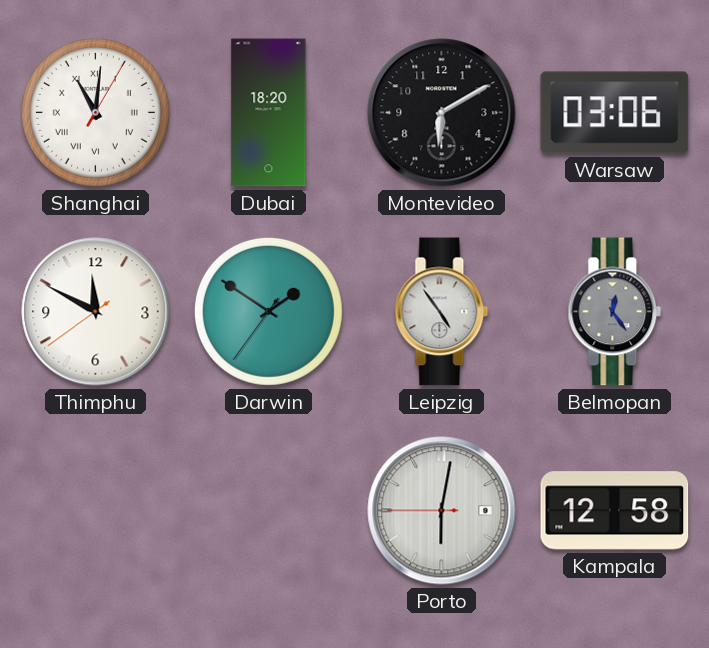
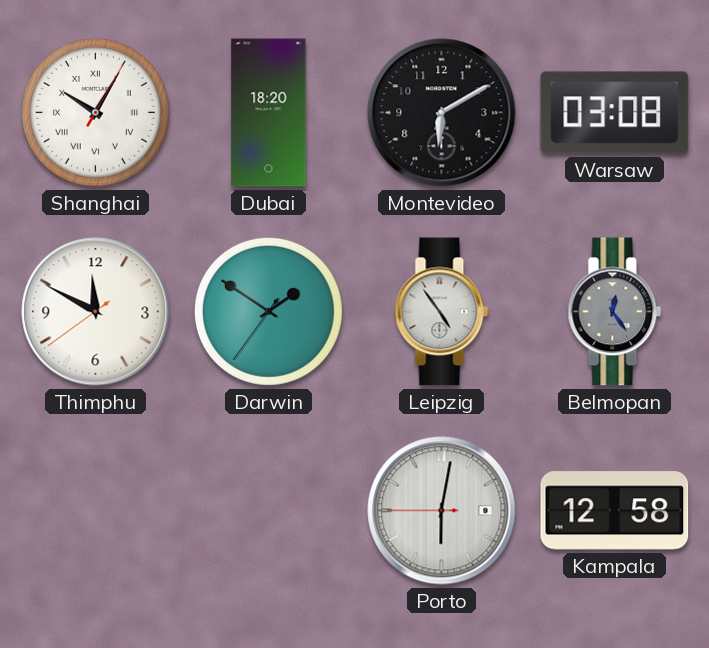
Shanghai: 11:01 -> 10:05
Warsaw: 03:06 -> 03:08
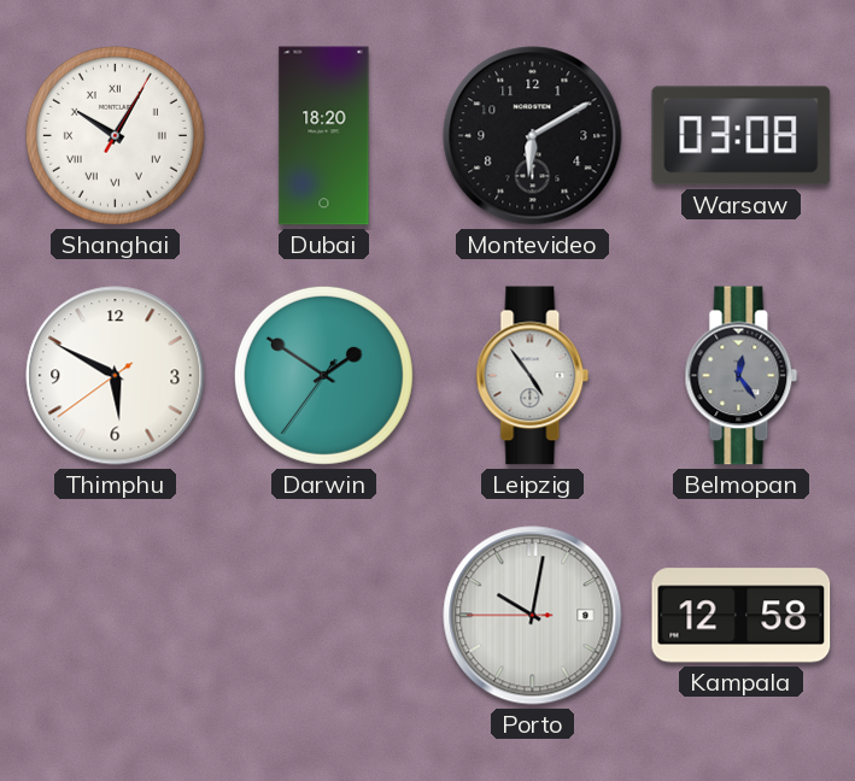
Thimphu: 11:49 -> 5:49
Porto: 6:01 -> 10:01
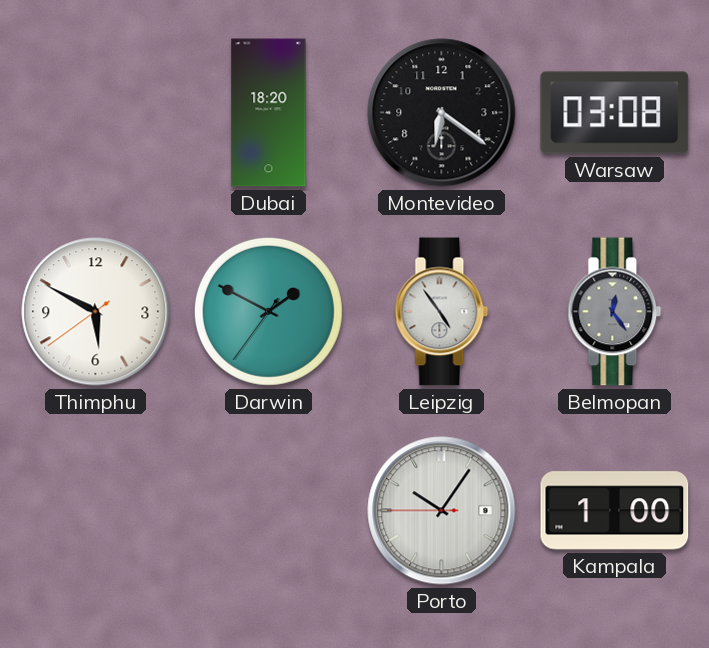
Shanghai: 10:05 -> none
Montevideo: 6:10 -> 6:21
Darwin: 1:50 -> 1:49
Porto: 10:01 -> 10:05
Kampala: 12:58 -> 1:00
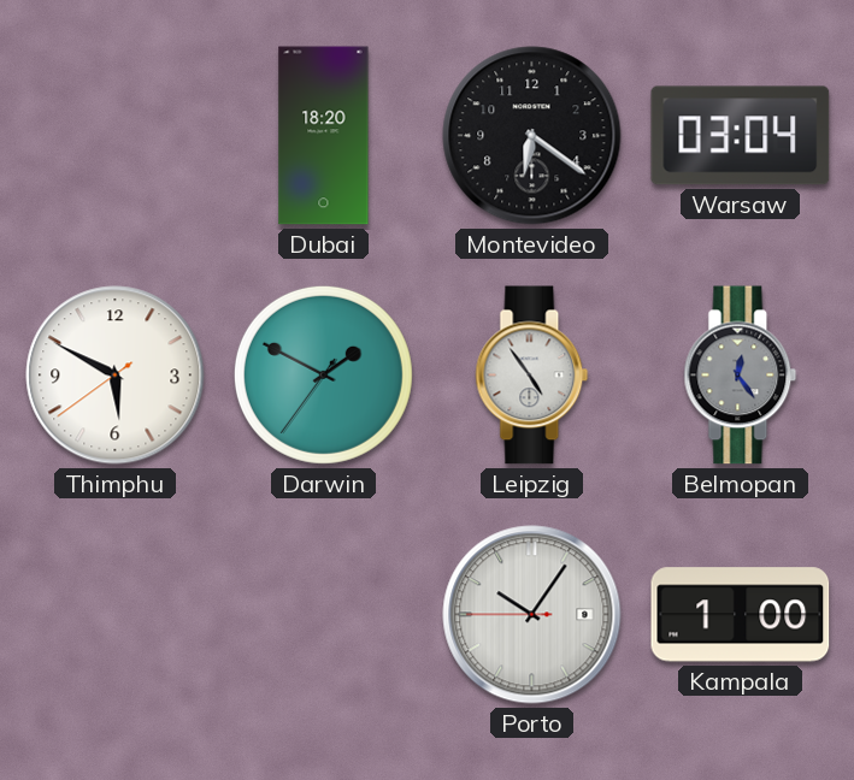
Warsaw: 03:08 -> 03:04
